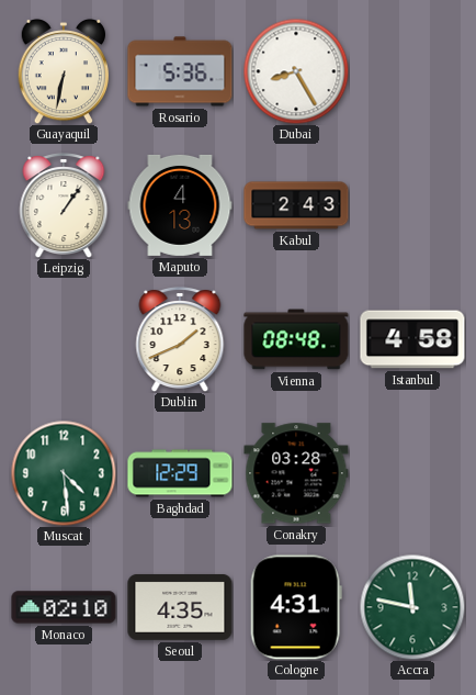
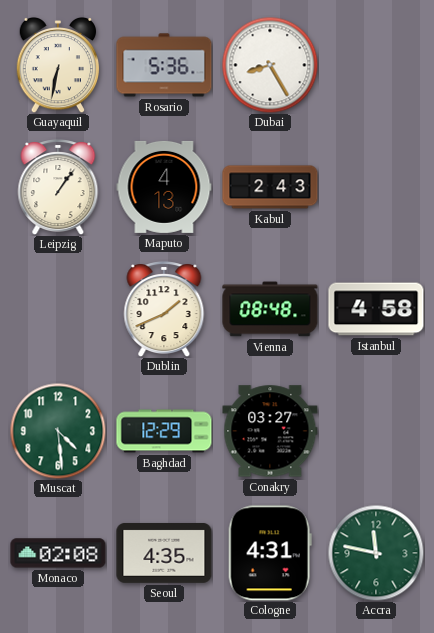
Conakry: 03:28 -> 03:27
Monaco: 02:10 -> 02:08
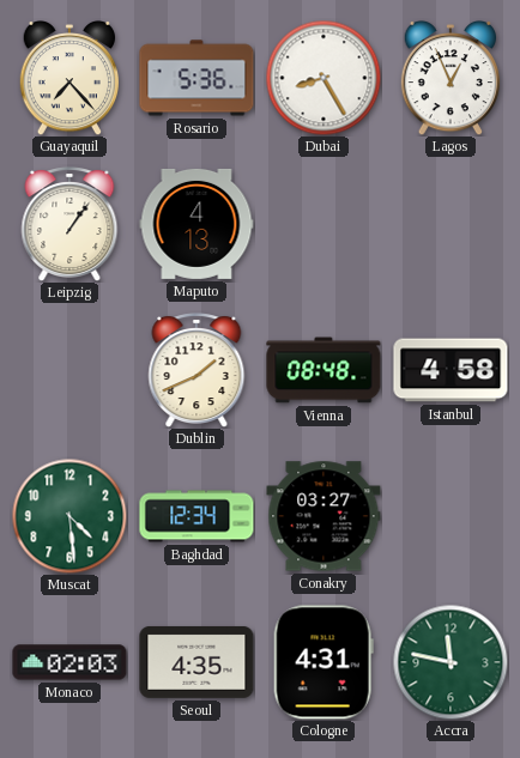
Guayaquil: 6:32 -> 7:23
Lagos: none -> 12:56
Kabul: 2:43 -> none
Baghdad: 12:29 -> 12:34
Monaco: 02:08 -> 02:03
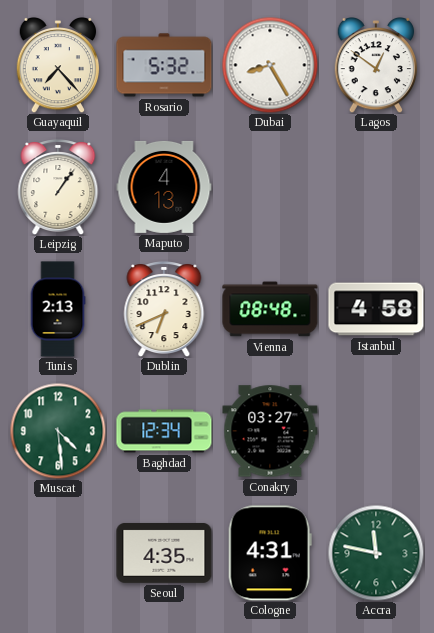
Rosario: 5:36 -> 5:32
Lagos: 12:56 -> 12:51
Tunis: none -> 2:13
Dublin: 1:41 -> 6:41
Monaco: 02:03 -> none
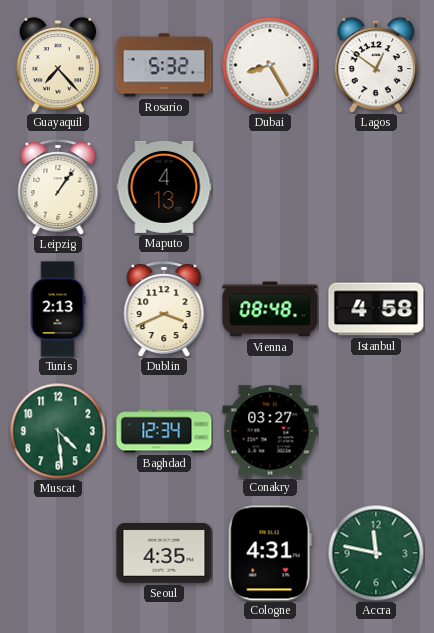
Dublin: 6:41 -> 3:41
